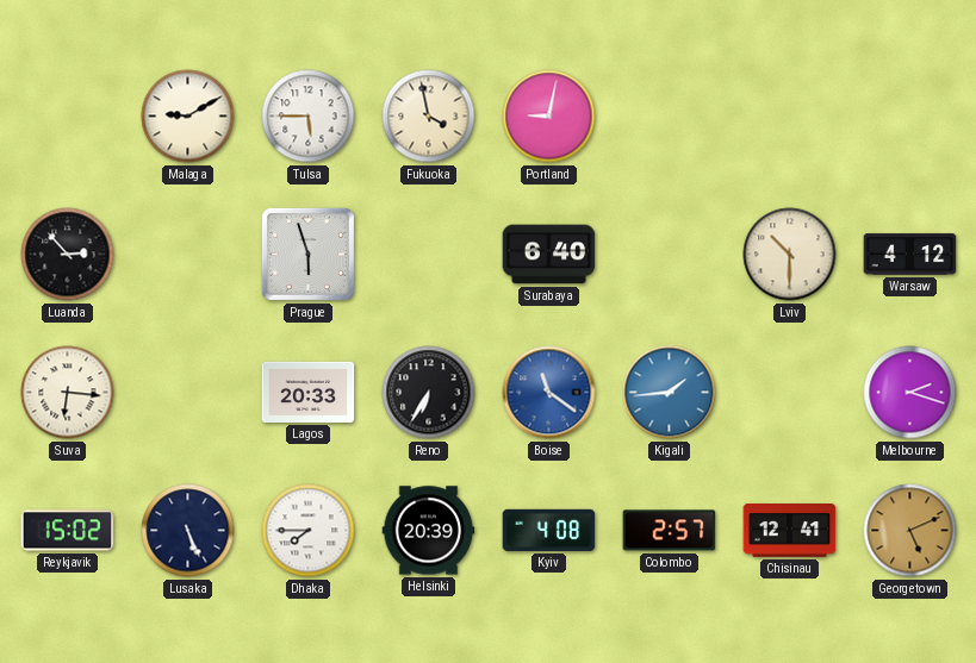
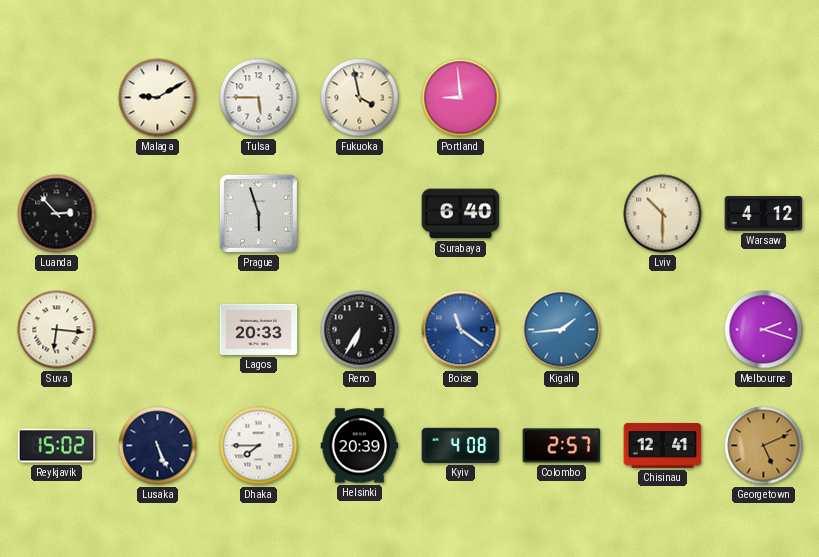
Portland: 9:02 -> 8:59
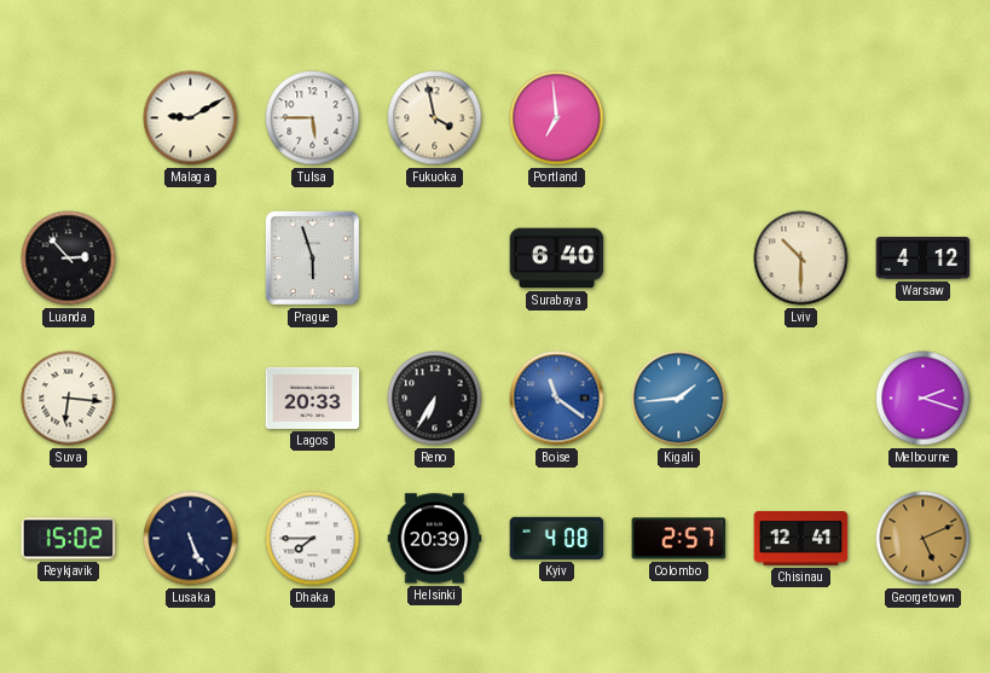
Portland: 8:59 -> 6:59
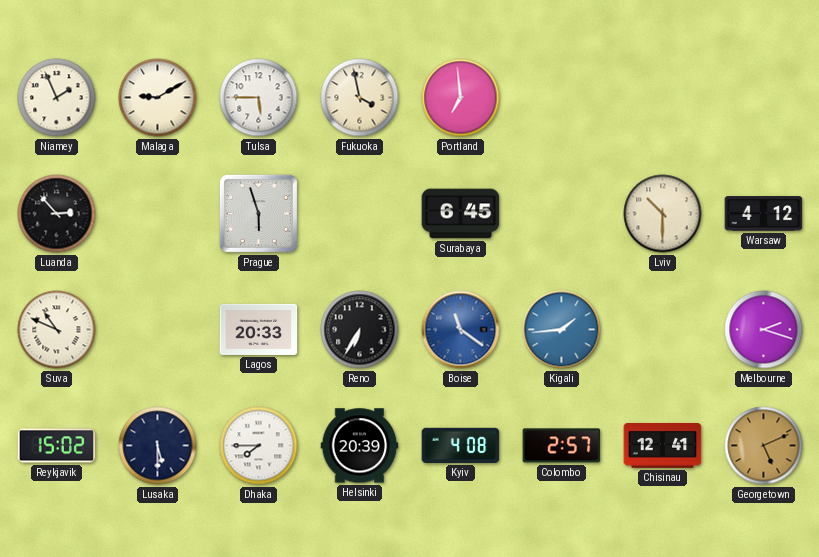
Niamey: none -> 1:56
Surabaya: 6:40 -> 6:45
Suva: 6:16 -> 10:49
Lusaka: 5:26 -> 5:30
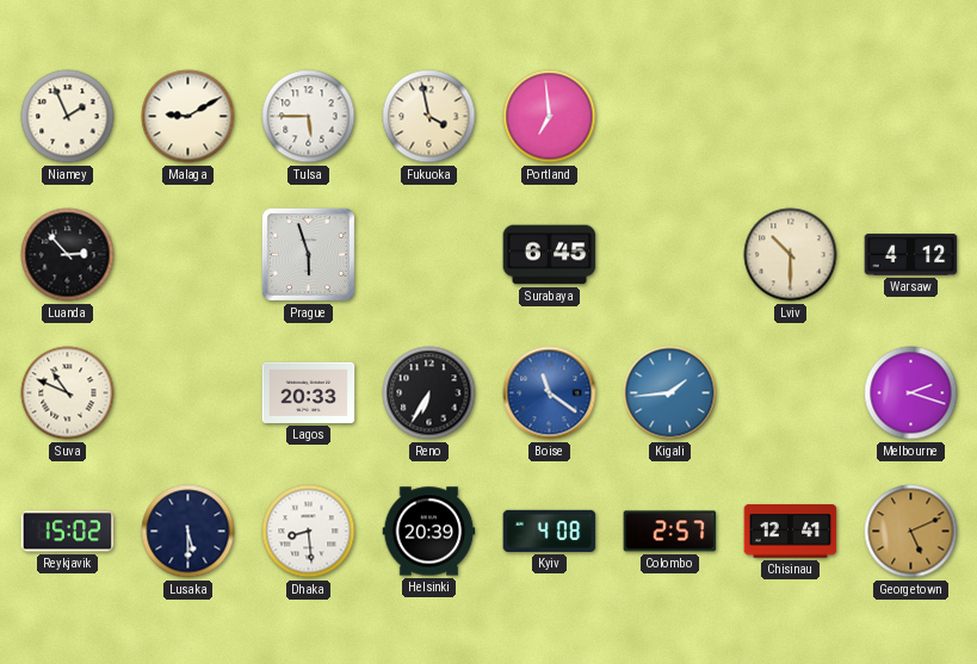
Dhaka: 7:45 -> 8:29
